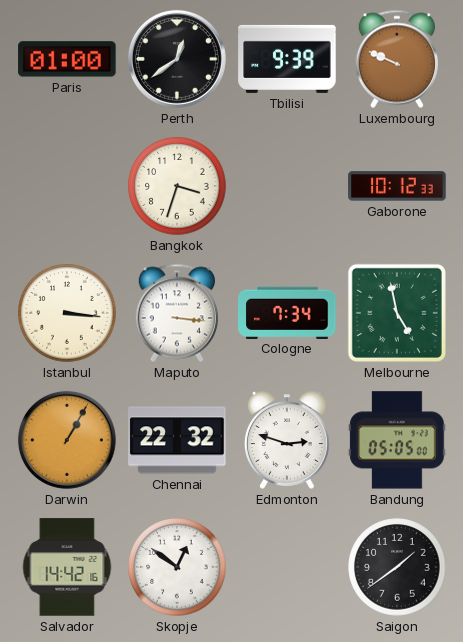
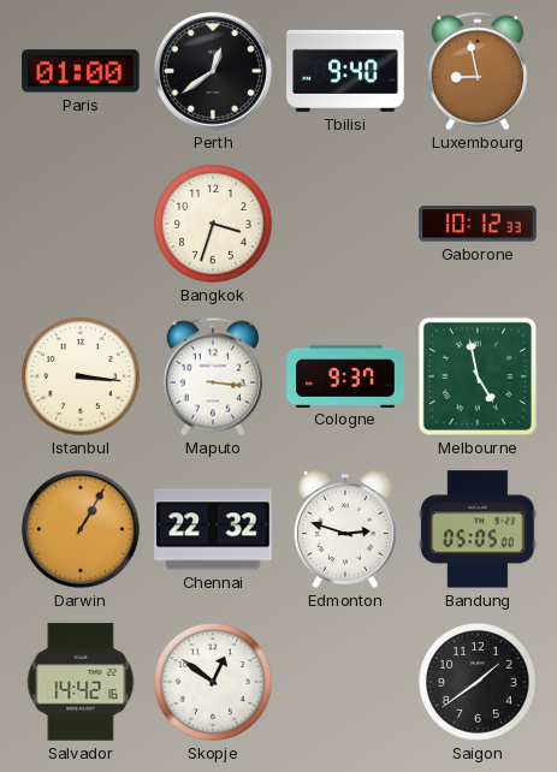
Tbilisi: 9:39 -> 9:40
Luxembourg: 9:49 -> 8:58
Cologne: 7:34 -> 9:37
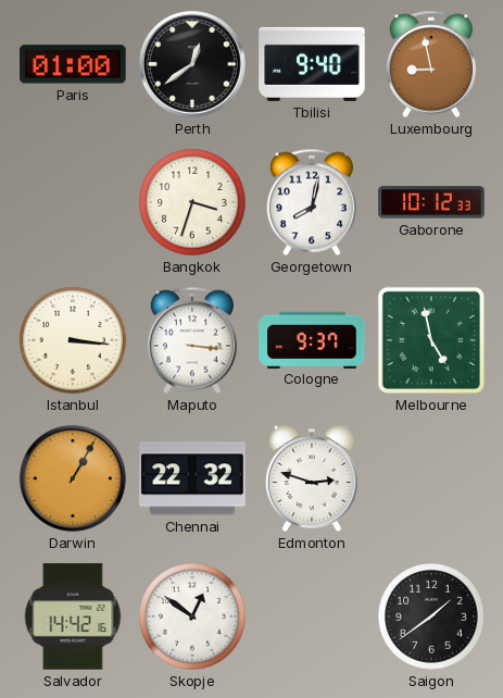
Georgetown: none -> 8:02
Bandung: 05:05 -> none
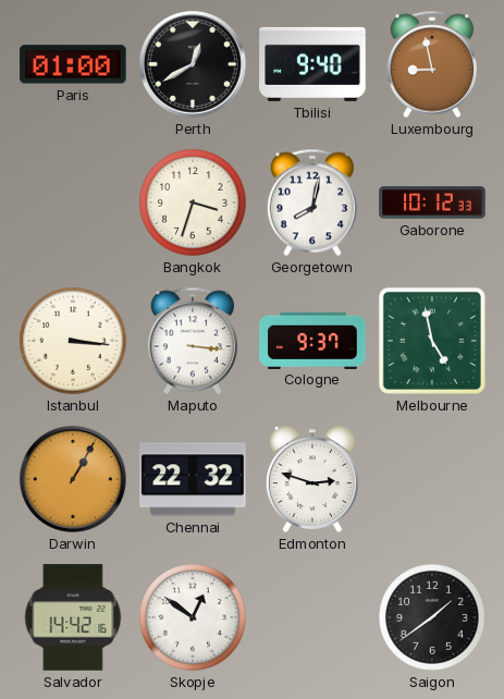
Perth: 12:39 -> 12:40
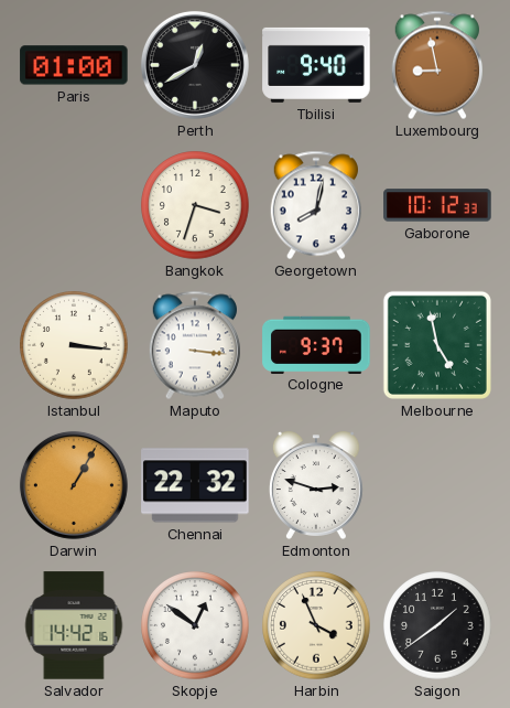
Harbin: none -> 3:56
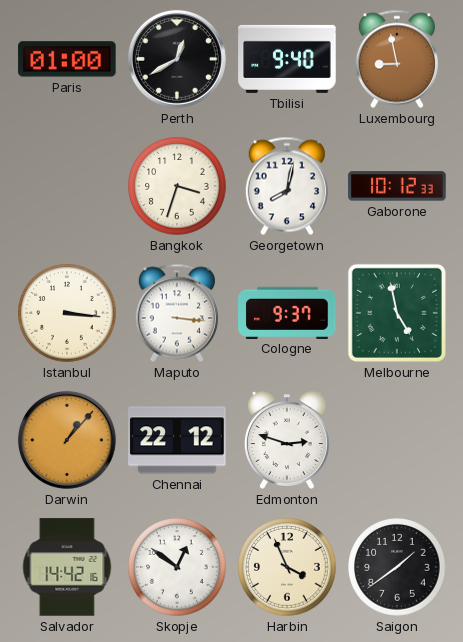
Darwin: 1:05 -> 1:07
Chennai: 22:32 -> 22:12
